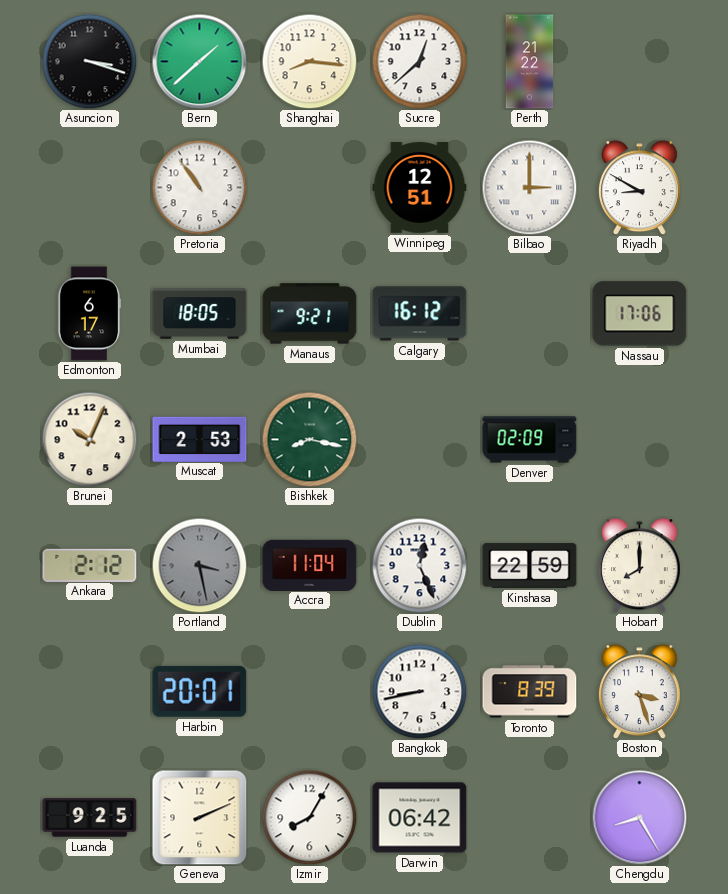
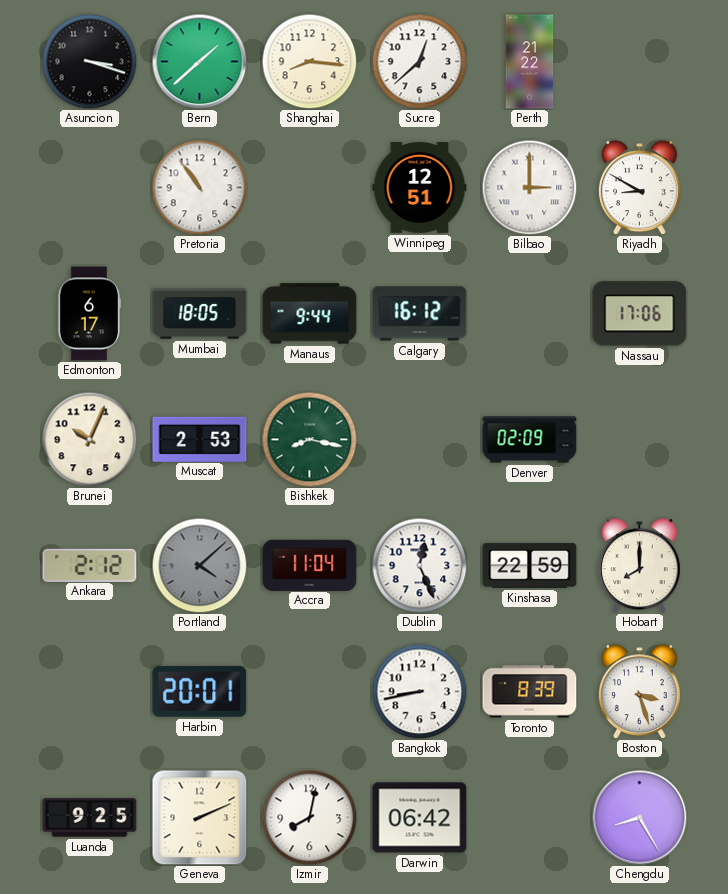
Manaus: 9:21 -> 9:44
Portland: 3:28 -> 4:08
Izmir: 8:05 -> 8:02
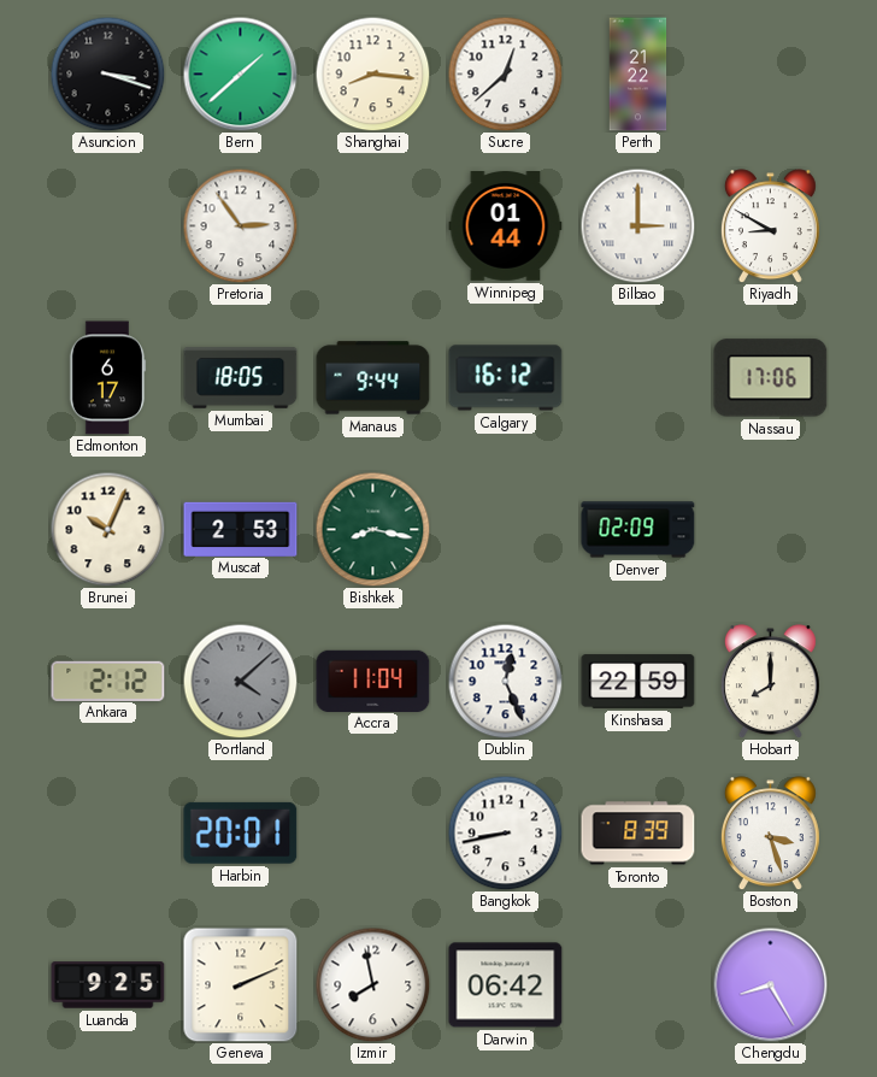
Pretoria: 10:54 -> 2:54
Winnipeg: 12:51 -> 01:44
Izmir: 8:02 -> 7:58
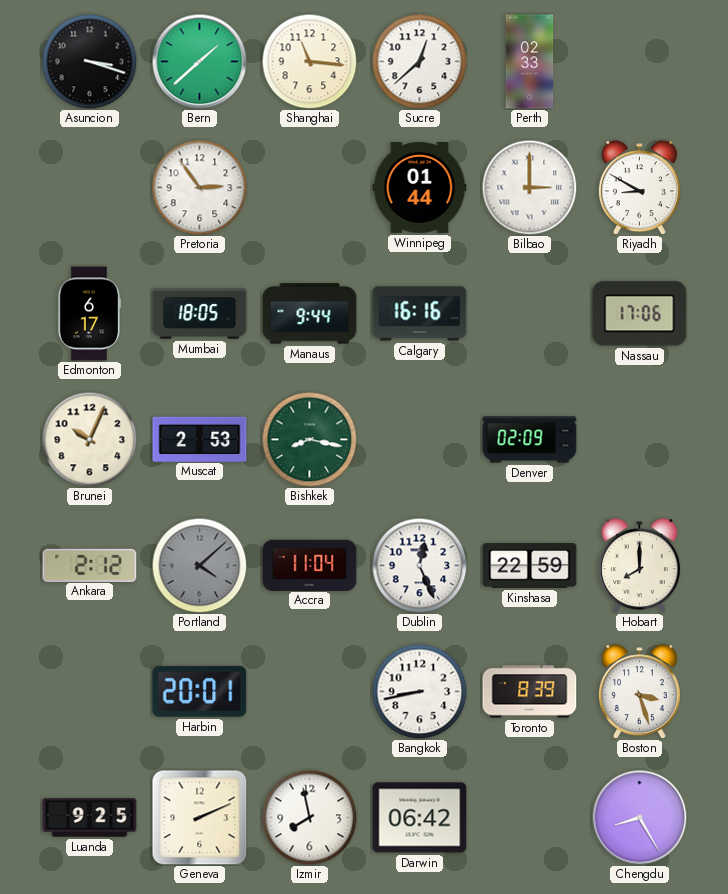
Shanghai: 8:16 -> 11:16
Perth: 21:22 -> 02:33
Calgary: 16:12 -> 16:16
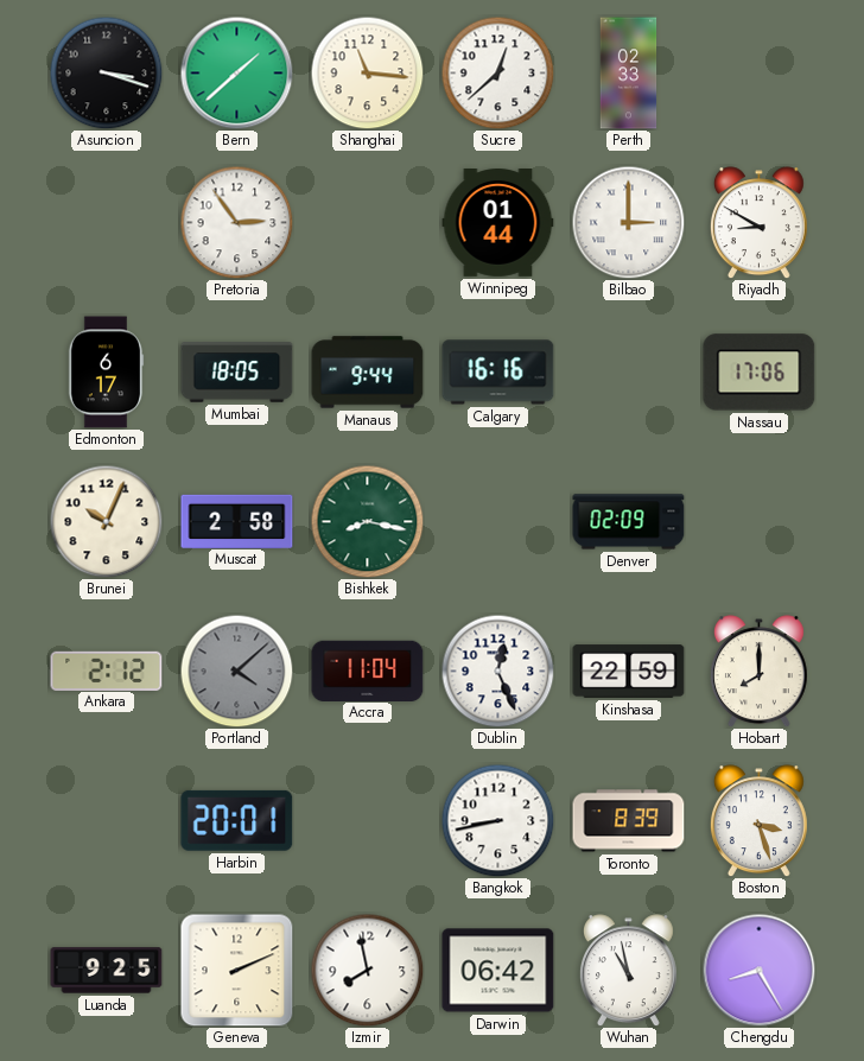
Muscat: 2:53 -> 2:58
Wuhan: none -> 10:58
